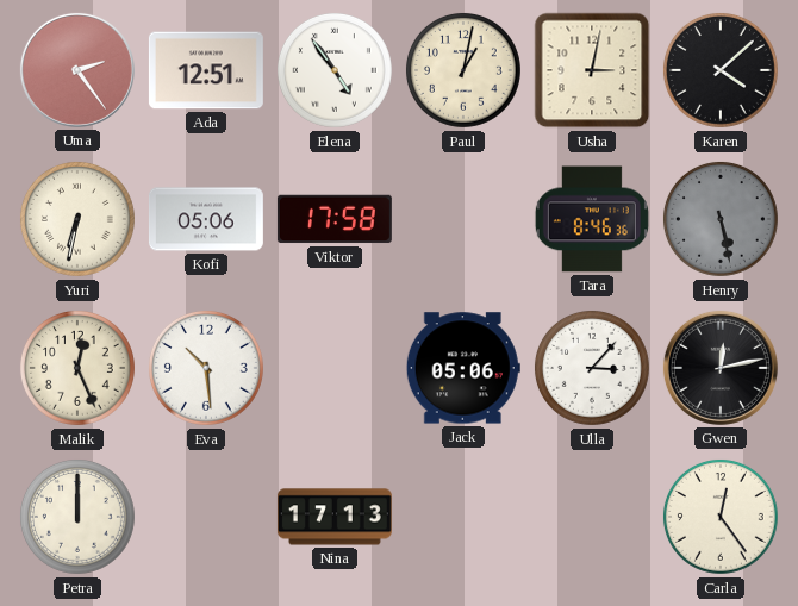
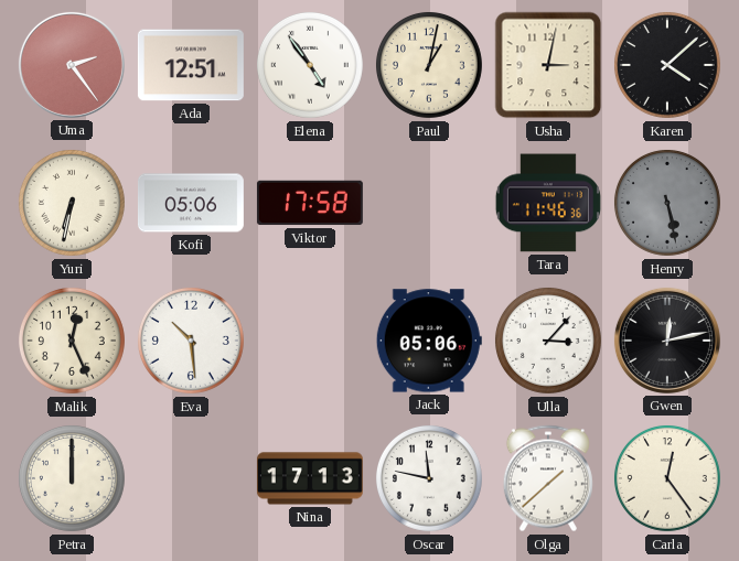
Tara: 8:46 -> 11:46
Oscar: none -> 11:47
Olga: none -> 1:38
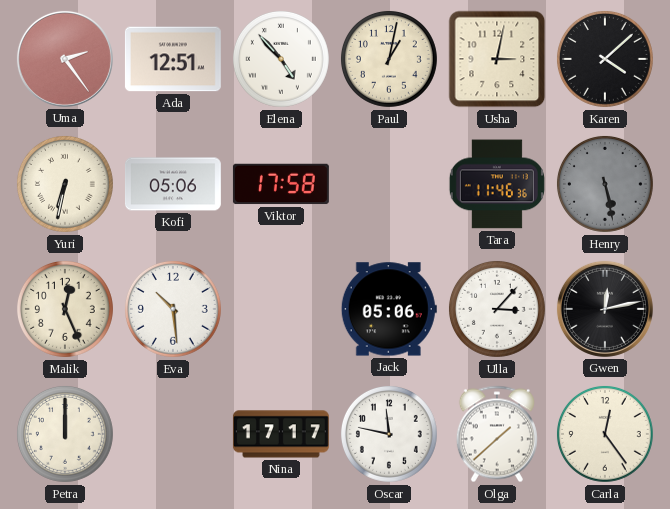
Elena: 4:54 -> 4:53
Nina: 17:13 -> 17:17
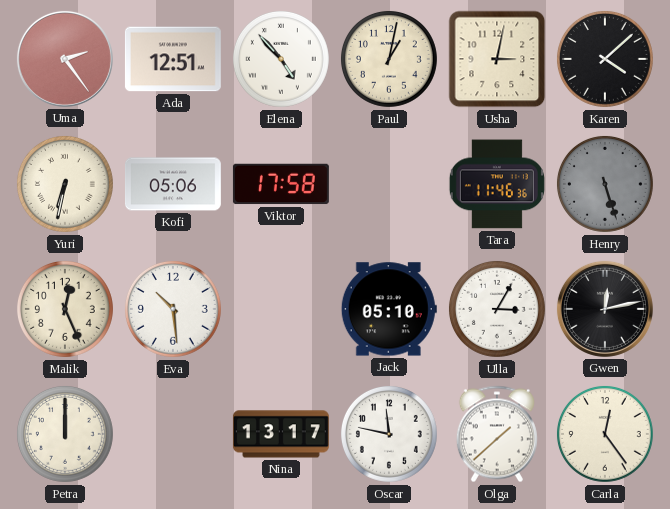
Henry: 5:28 -> 5:27
Jack: 05:06 -> 05:10
Ulla: 3:07 -> 3:05
Nina: 17:17 -> 13:17
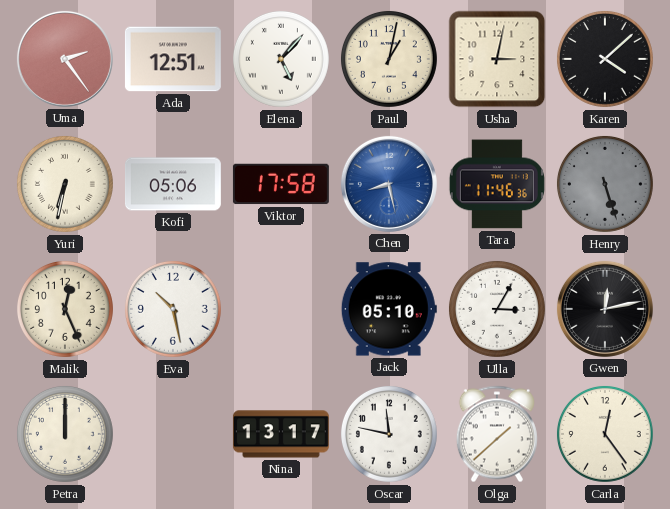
Elena: 4:53 -> 5:07
Chen: none -> 8:28
Eva: 10:29 -> 10:28
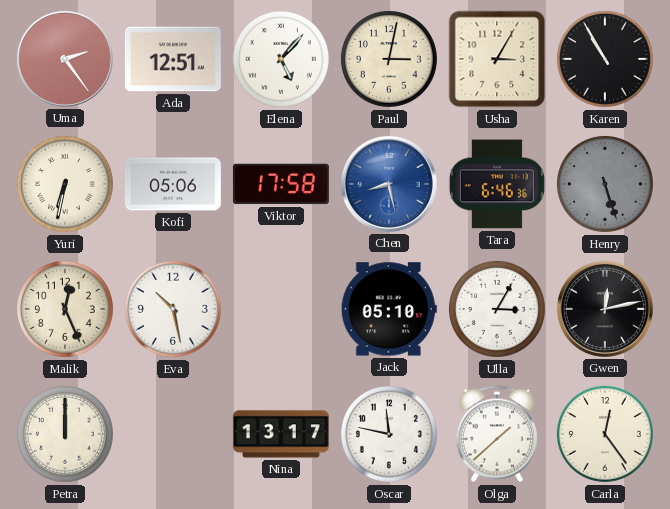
Paul: 1:02 -> 3:02
Usha: 3:02 -> 3:05
Karen: 4:08 -> 10:55
Tara: 11:46 -> 6:46
